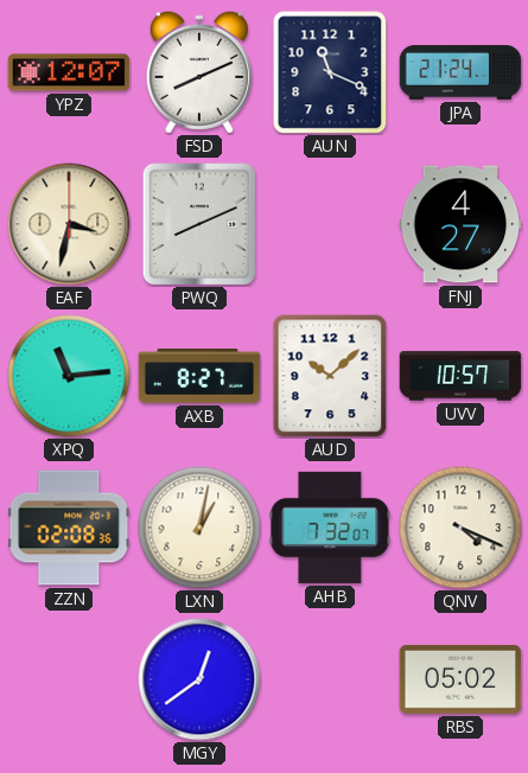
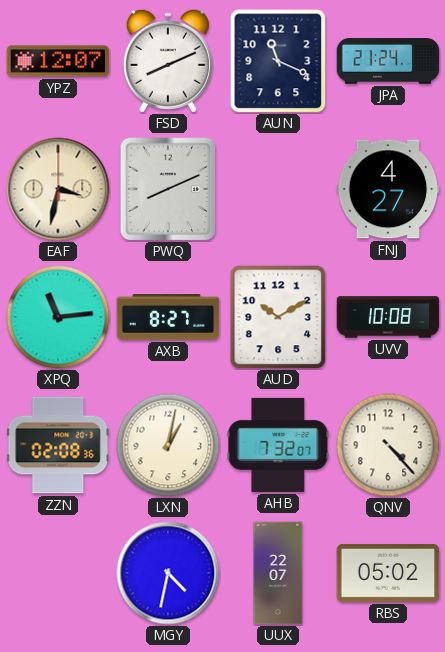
AUD: 10:08 -> 10:10
UVV: 10:57 -> 10:08
QNV: 4:19 -> 4:23
MGY: 12:39 -> 4:32
UUX: none -> 22:07
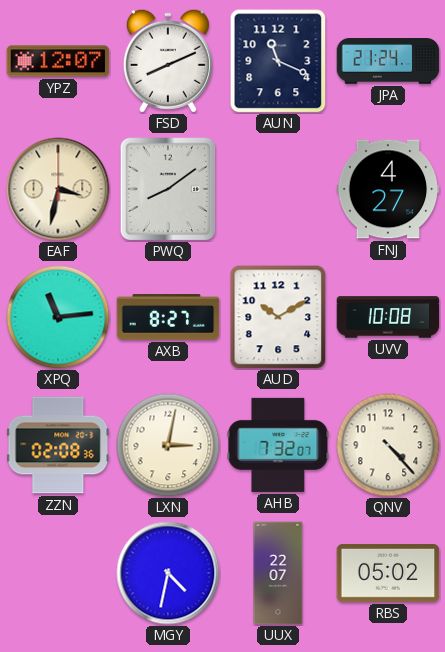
PWQ: 8:11 -> 8:09
LXN: 1:02 -> 3:02
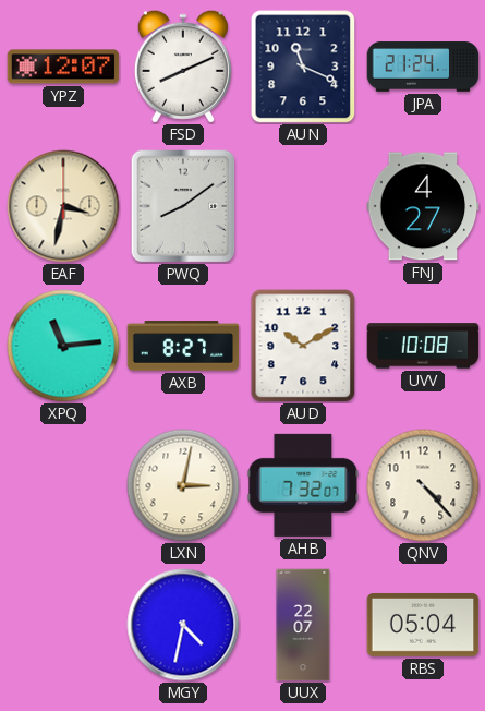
ZZN: 02:08 -> none
RBS: 05:02 -> 05:04
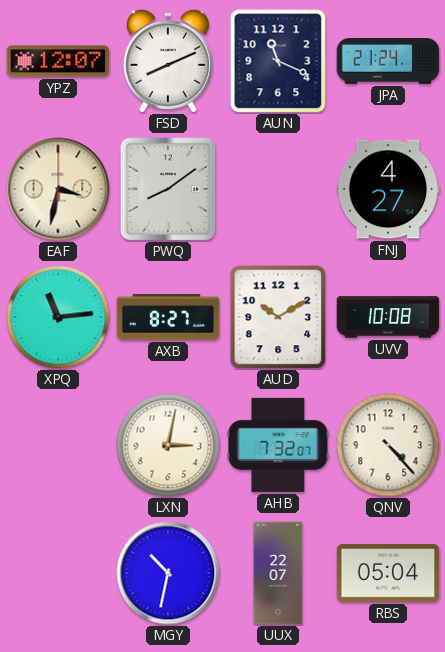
MGY: 4:32 -> 10:32
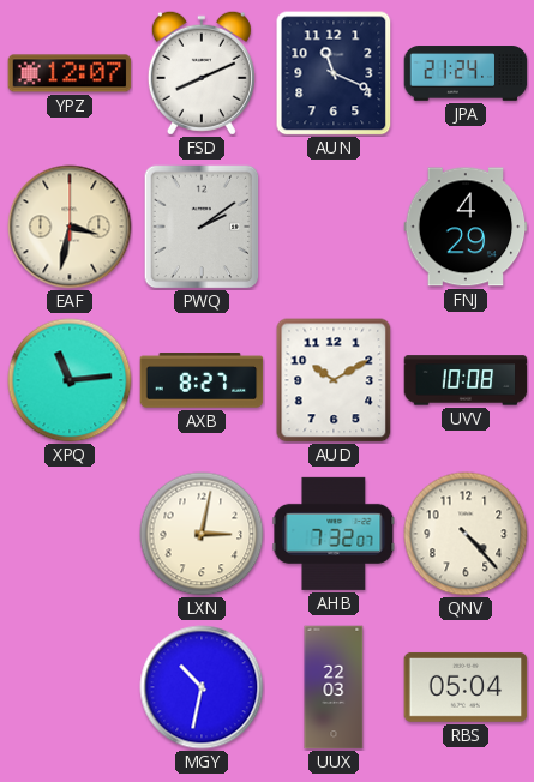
PWQ: 8:09 -> 2:09
FNJ: 4:27 -> 4:29
UUX: 22:07 -> 22:03
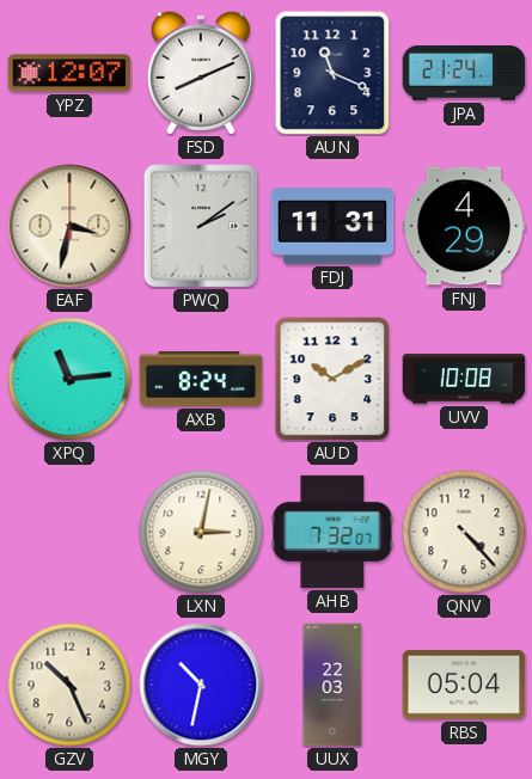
FDJ: none -> 11:31
AXB: 8:27 -> 8:24
GZV: none -> 10:26
